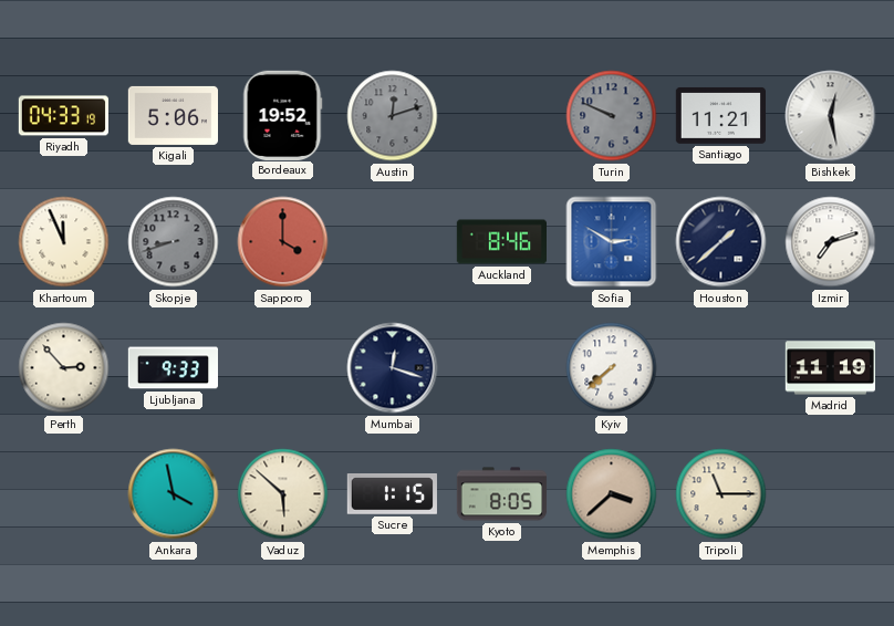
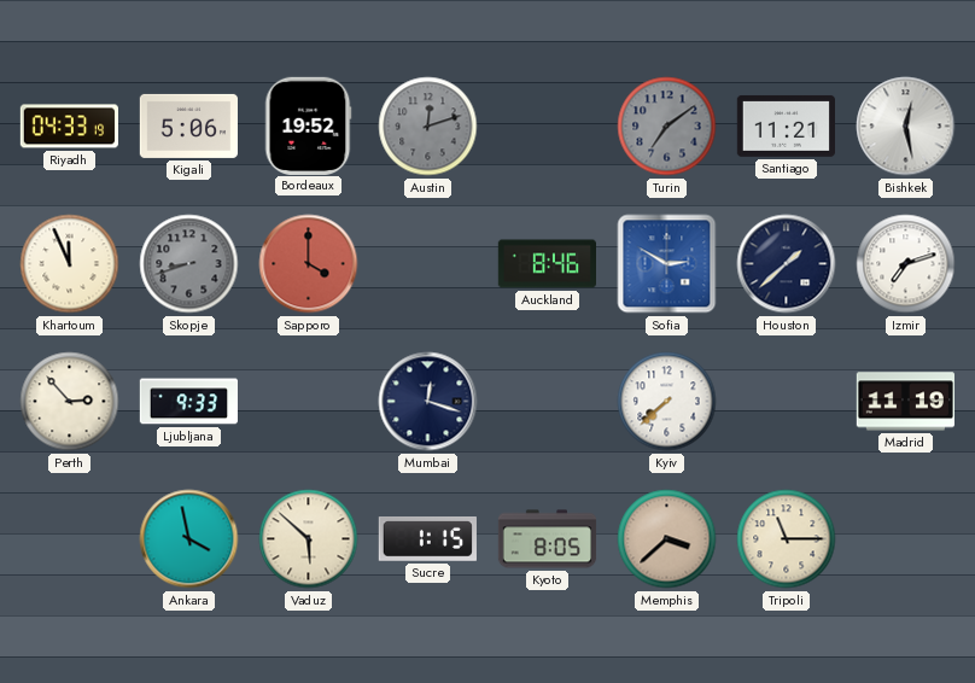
Turin: 9:49 -> 7:09
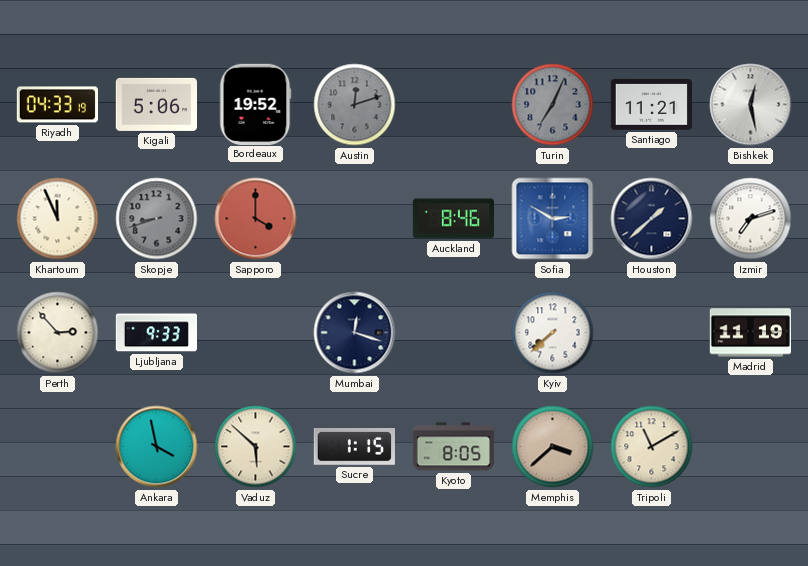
Turin: 7:09 -> 7:04
Tripoli: 11:15 -> 11:10
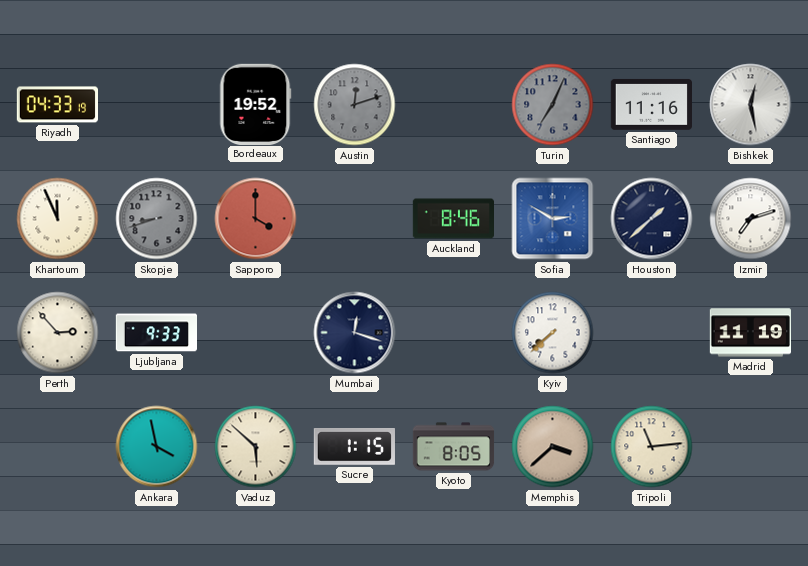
Kigali: 5:06 -> none
Santiago: 11:21 -> 11:16
Tripoli: 11:10 -> 11:14
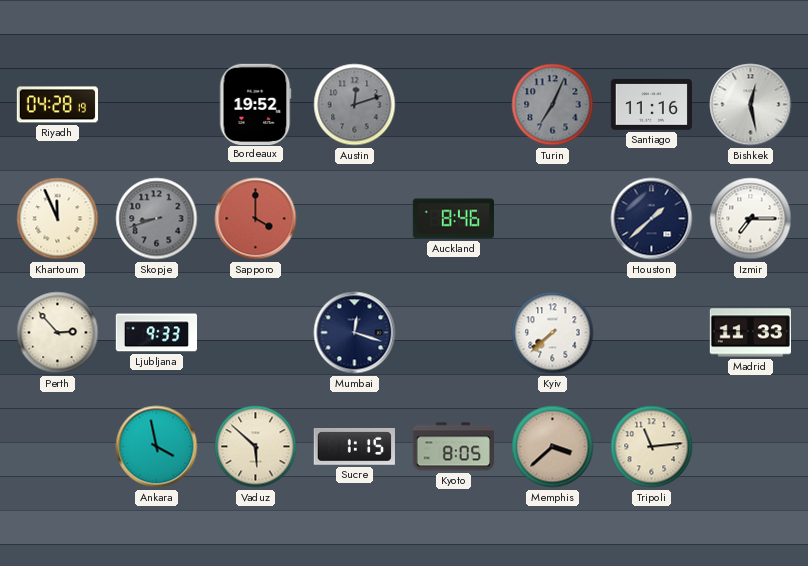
Riyadh: 04:33 -> 04:28
Sofia: 2:50 -> none
Izmir: 7:12 -> 7:15
Madrid: 11:19 -> 11:33
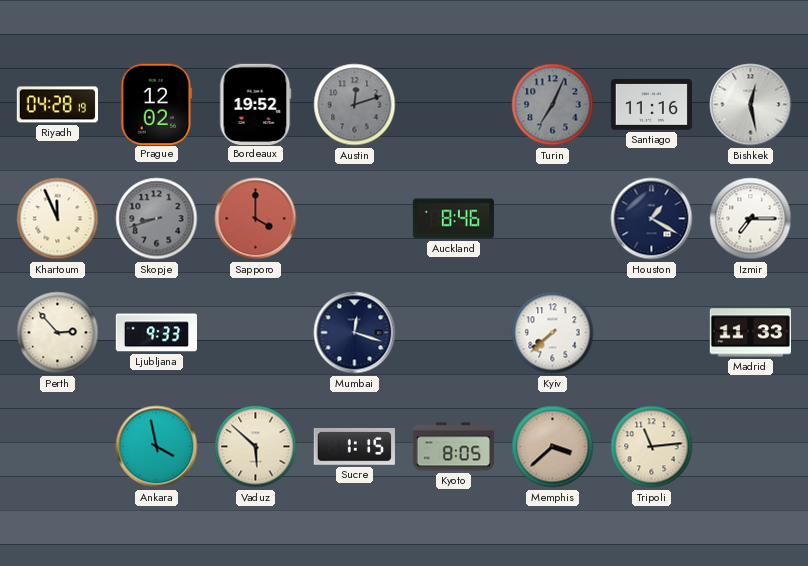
Prague: none -> 12:02
Houston: 1:38 -> 1:20
